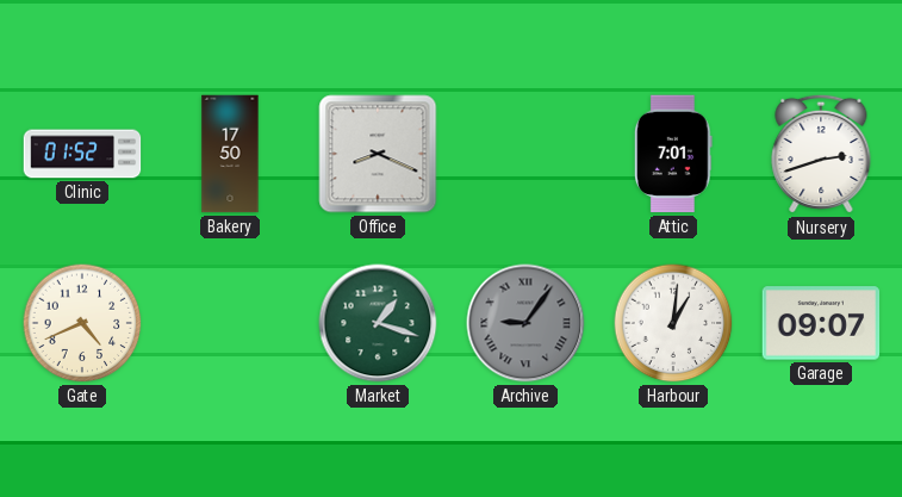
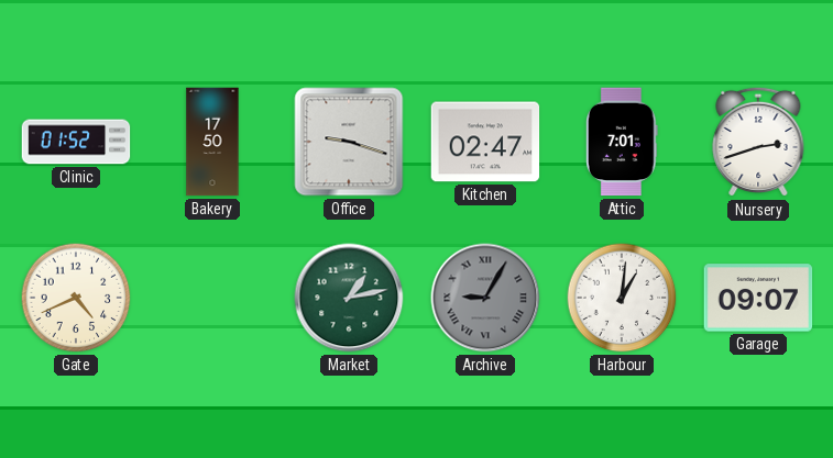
Office: 8:19 -> 9:18
Kitchen: none -> 02:47
Market: 1:18 -> 1:13
Archive: 9:06 -> 9:05
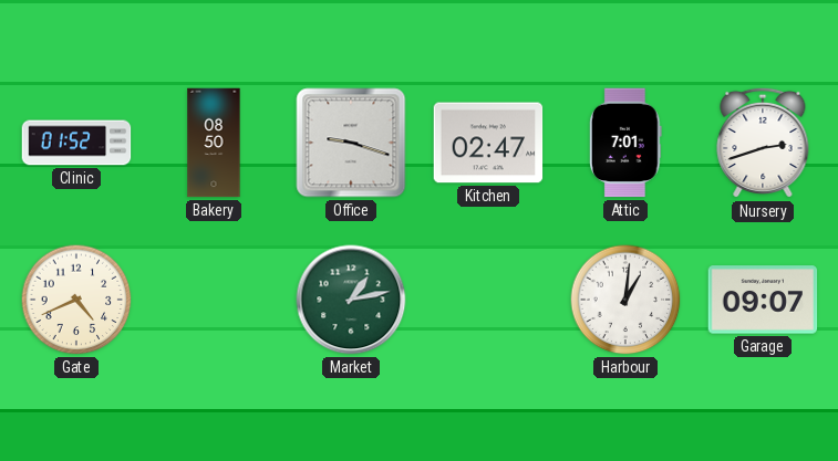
Bakery: 17:50 -> 08:50
Archive: 9:05 -> none
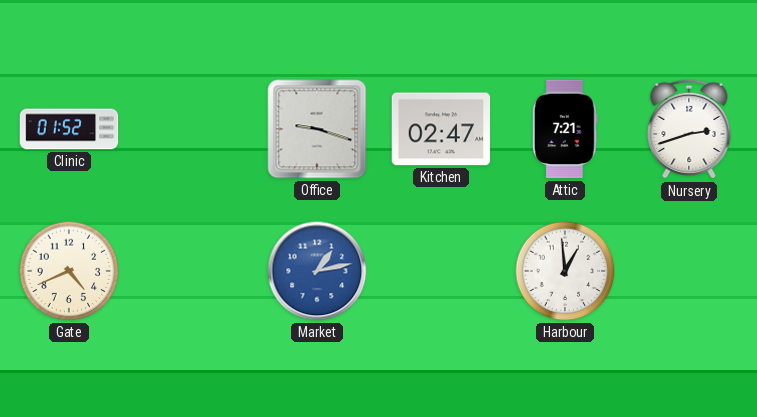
Bakery: 08:50 -> none
Attic: 7:01 -> 7:21
Market dial: green -> blue
Harbour: 1:01 -> 12:59
Garage: 09:07 -> none
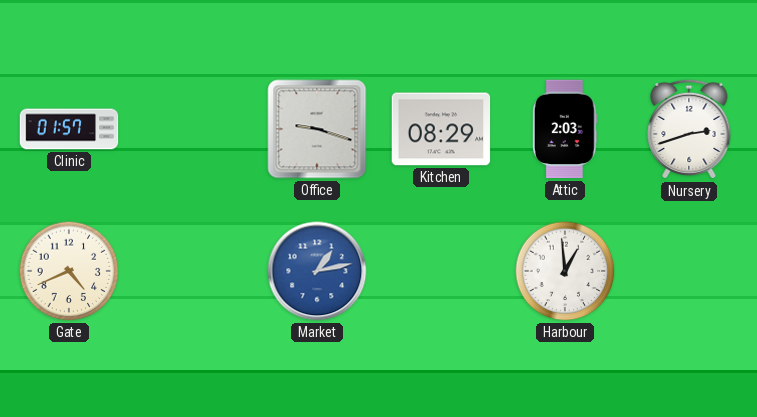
Clinic: 01:52 -> 01:57
Kitchen: 02:47 -> 08:29
Attic: 7:21 -> 2:03
